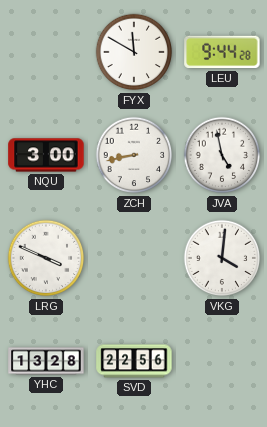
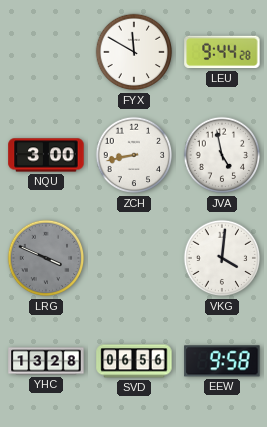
LRG dial: white -> grey
SVD: 22:56 -> 06:56
EEW: none -> 9:58
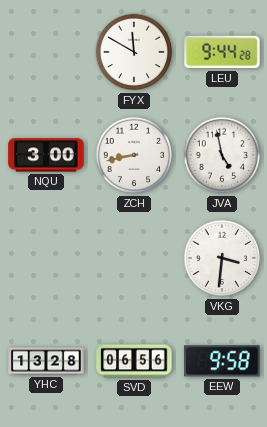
LRG: 3:49 -> none
VKG: 4:01 -> 3:31
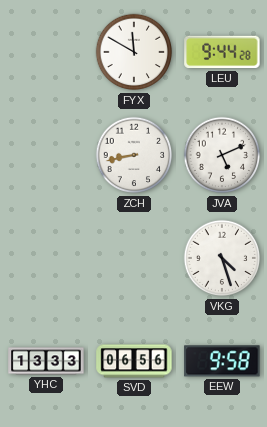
NQU: 3:00 -> none
JVA: 4:58 -> 5:11
VKG: 3:31 -> 4:27
YHC: 13:28 -> 13:33
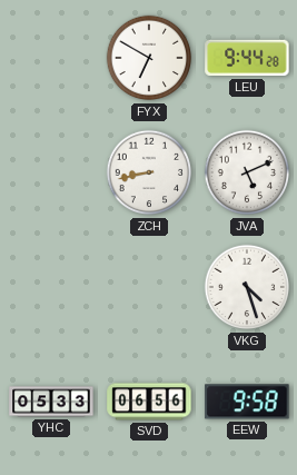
FYX: 11:50 -> 6:50
YHC: 13:33 -> 05:33
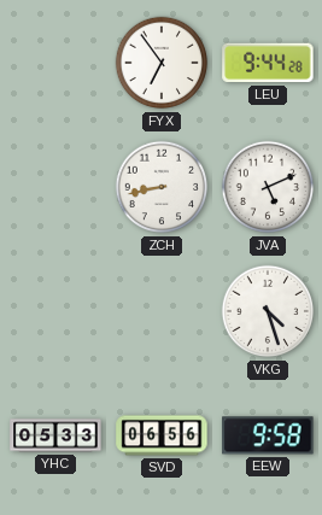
FYX: 6:50 -> 6:54
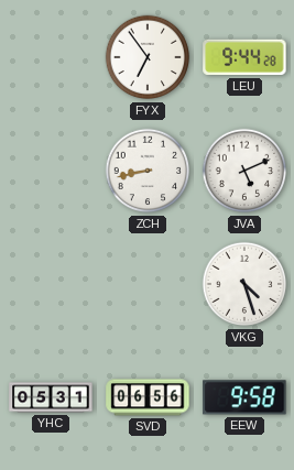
YHC: 05:33 -> 05:31
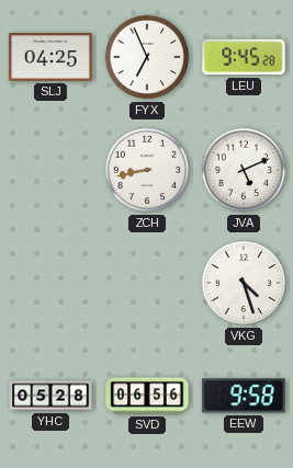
SLJ: none -> 04:25
FYX: 6:54 -> 6:56
LEU: 9:44 -> 9:45
YHC: 05:31 -> 05:28
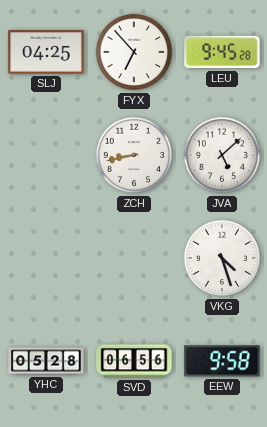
FYX: 6:56 -> 6:53
JVA: 5:11 -> 5:08
